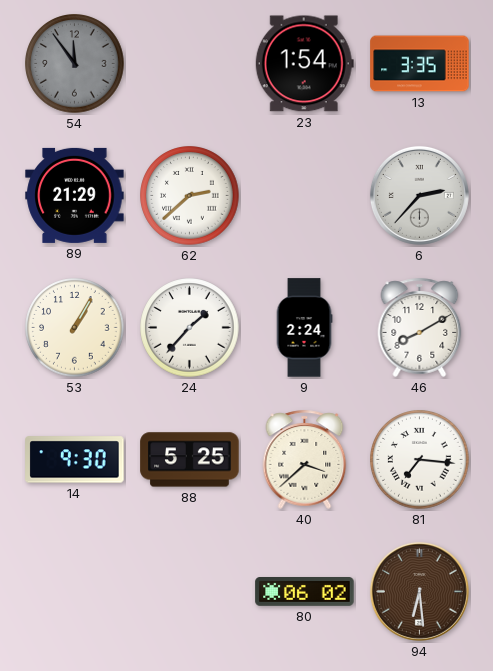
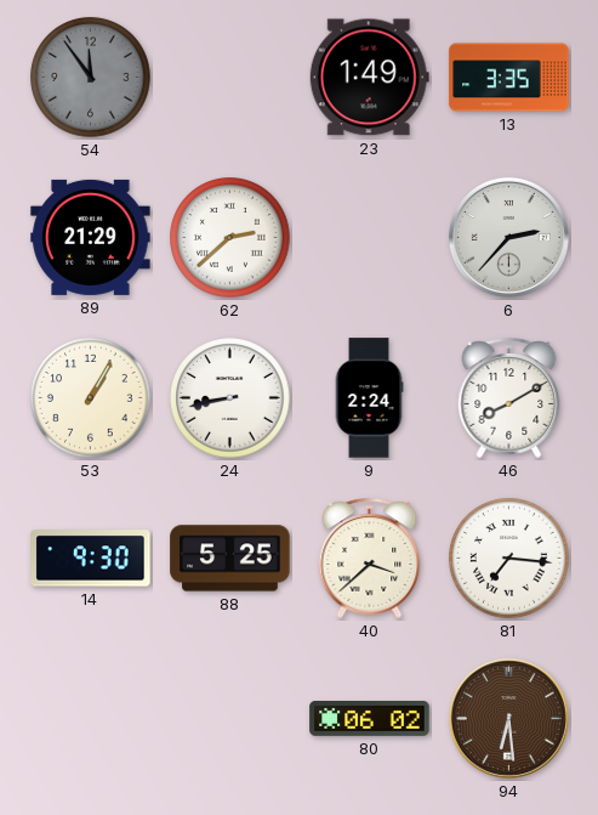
23: 1:54 -> 1:49
24: 1:37 -> 8:43
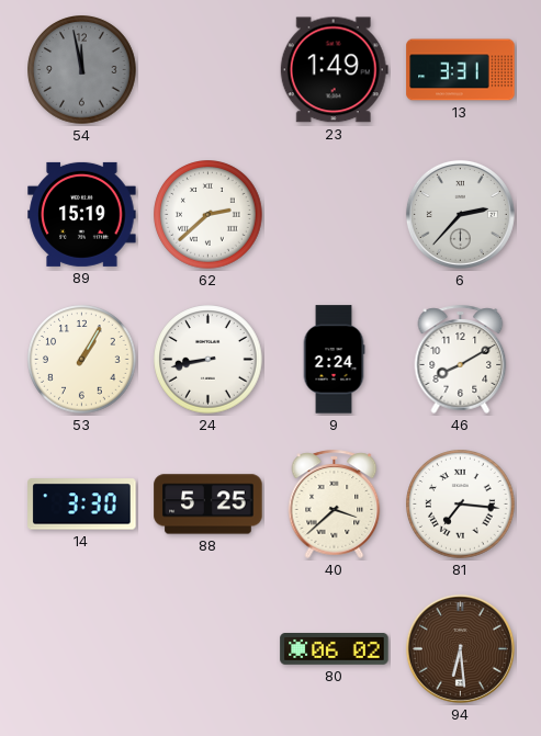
54: 11:54 -> 11:58
13: 3:35 -> 3:31
89: 21:29 -> 15:19
14: 9:30 -> 3:30
